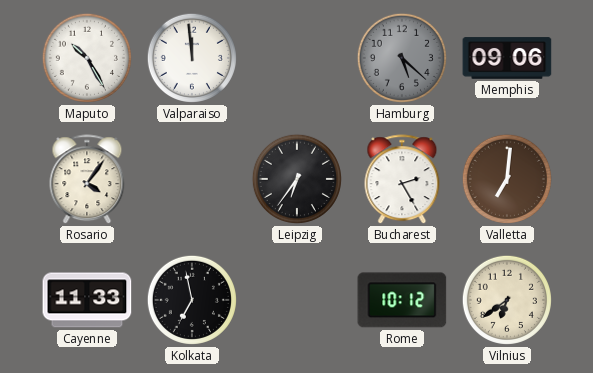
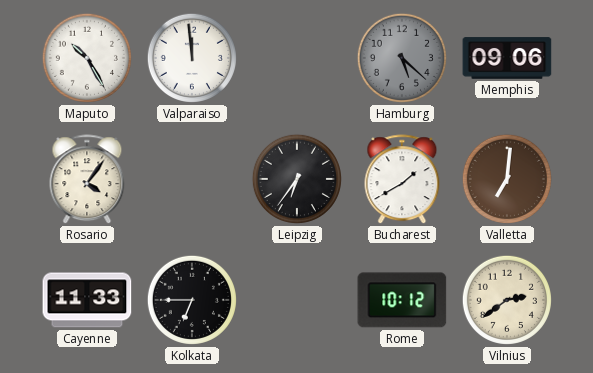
Bucharest: 2:25 -> 1:40
Kolkata: 6:58 -> 6:45
Vilnius: 6:39 -> 2:39
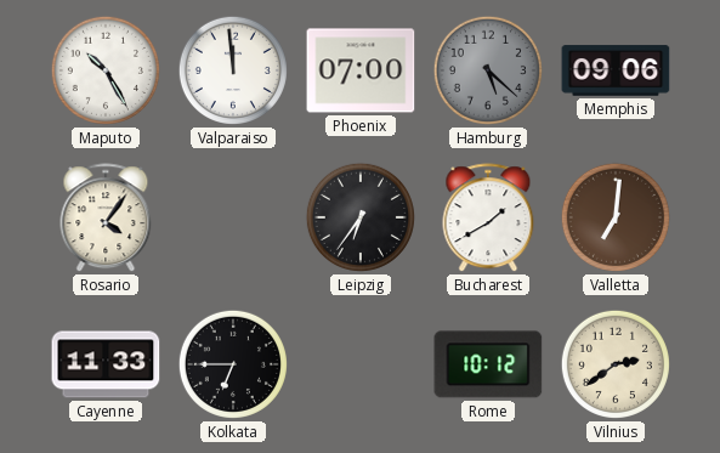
Phoenix: none -> 07:00
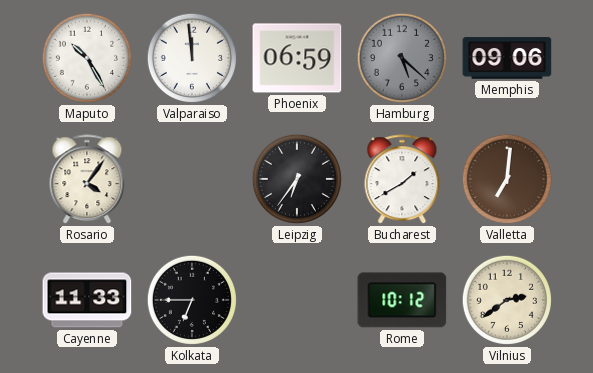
Phoenix: 07:00 -> 06:59
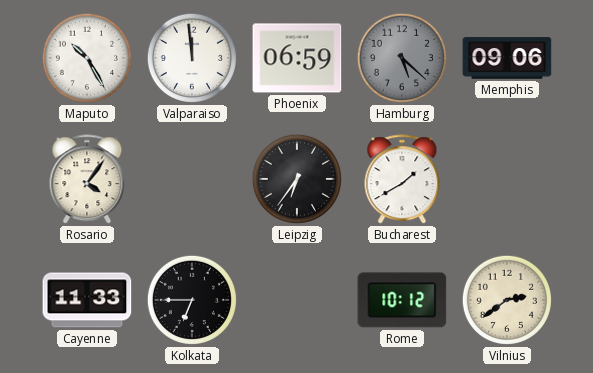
Valletta: 7:01 -> none
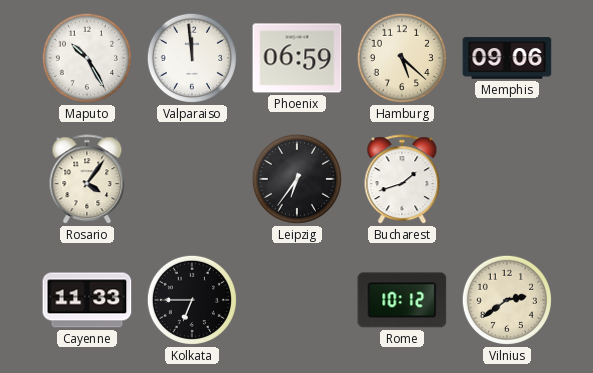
Hamburg dial: grey -> cream
Bucharest: 1:40 -> 1:42
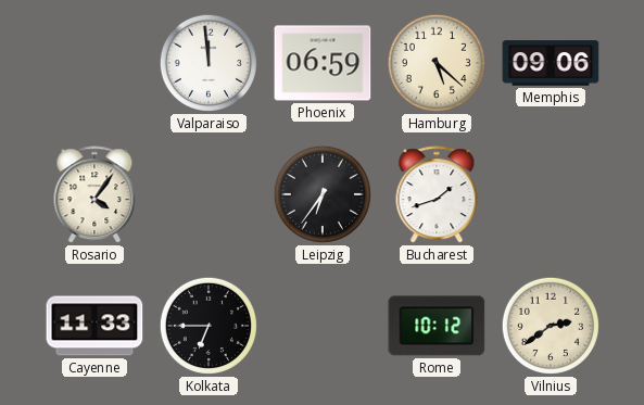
Maputo: 10:25 -> none
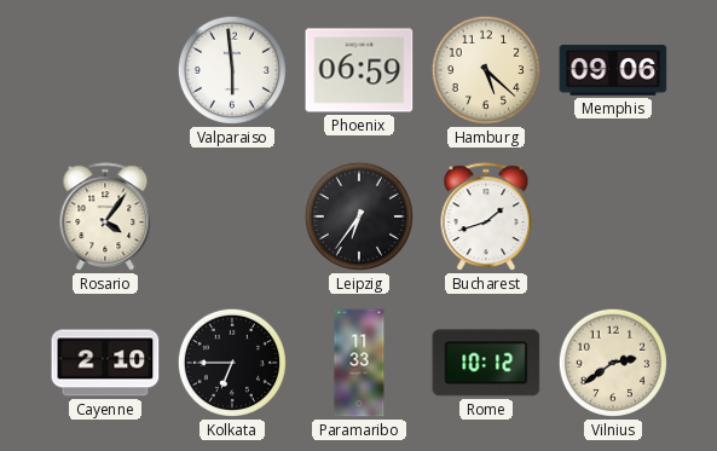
Valparaiso: 11:59 -> 5:59
Cayenne: 11:33 -> 2:10
Paramaribo: none -> 11:33
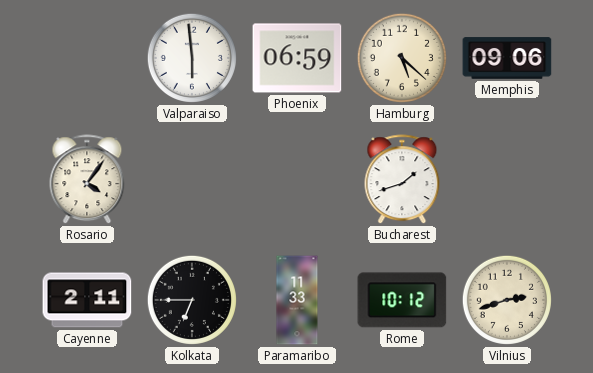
Leipzig: 6:36 -> none
Cayenne: 2:10 -> 2:11
Vilnius: 2:39 -> 2:42
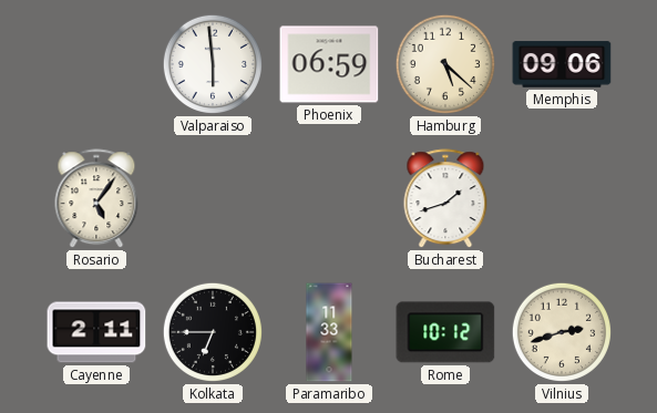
Rosario: 4:06 -> 5:06
